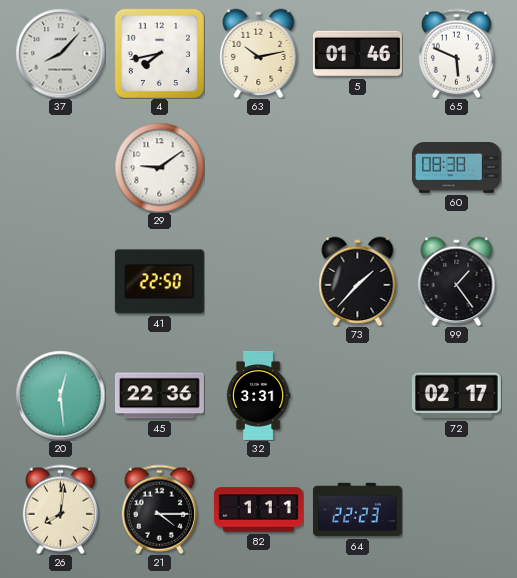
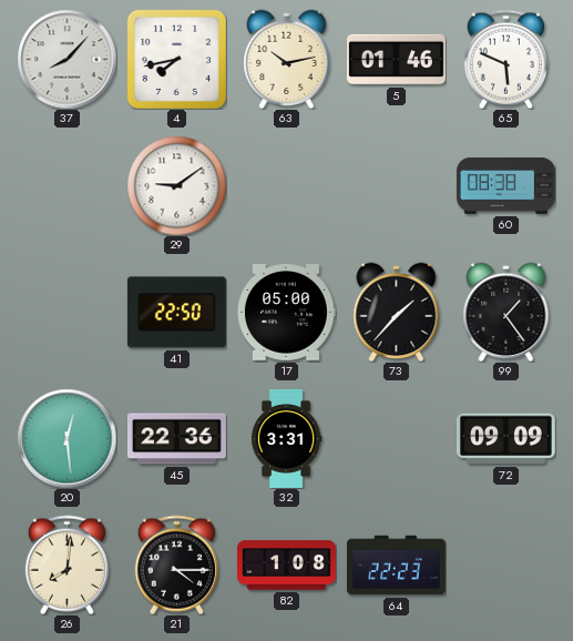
17: none -> 05:00
72: 02:17 -> 09:09
82: 1:11 -> 1:08
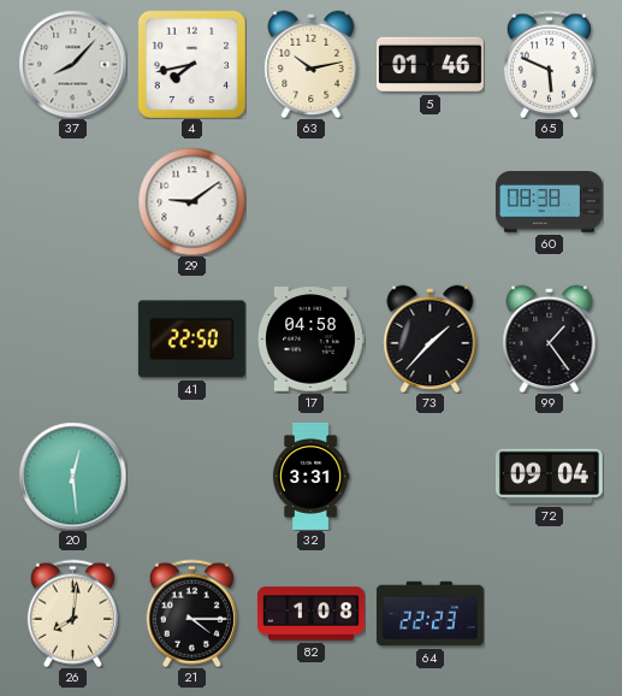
17: 05:00 -> 04:58
45: 22:36 -> none
72: 09:09 -> 09:04
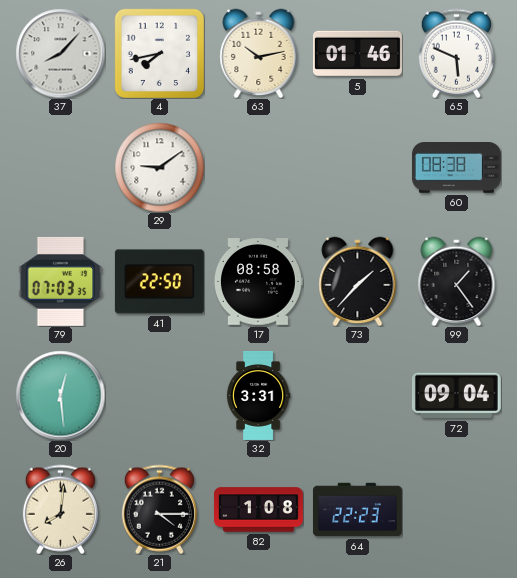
79: none -> 07:03
17: 04:58 -> 08:58
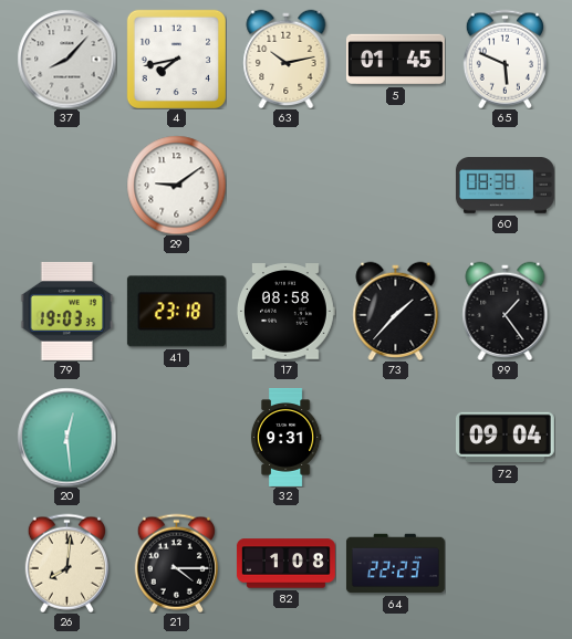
5: 01:46 -> 01:45
79: 07:03 -> 19:03
41: 22:50 -> 23:18
32: 3:31 -> 9:31
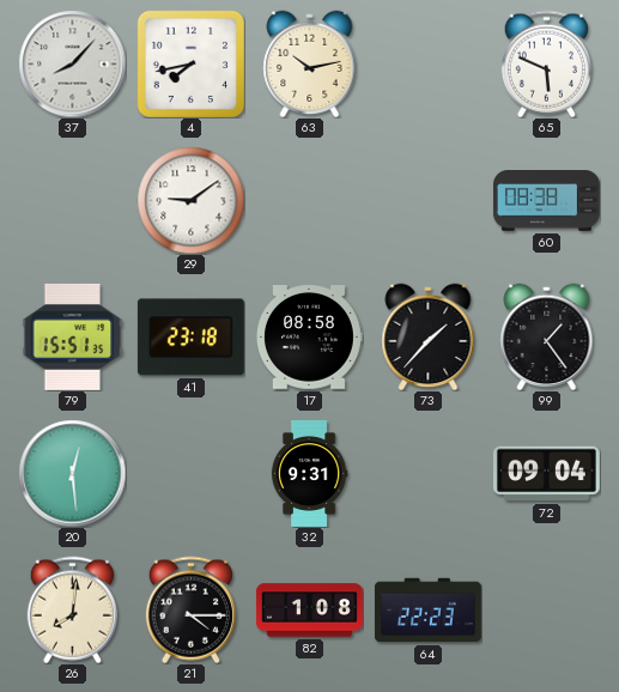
5: 01:45 -> none
79: 19:03 -> 15:51
